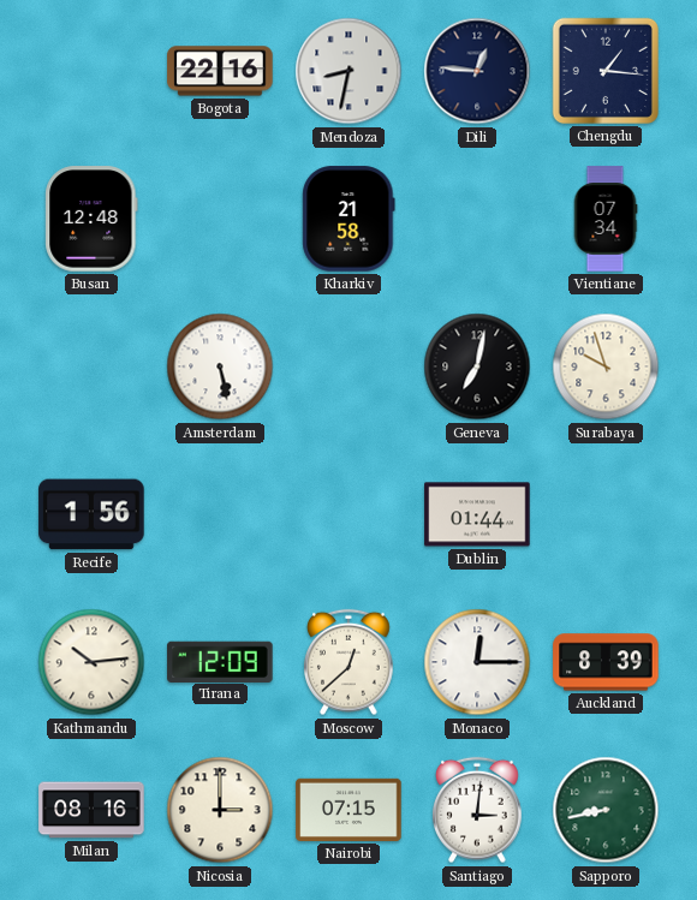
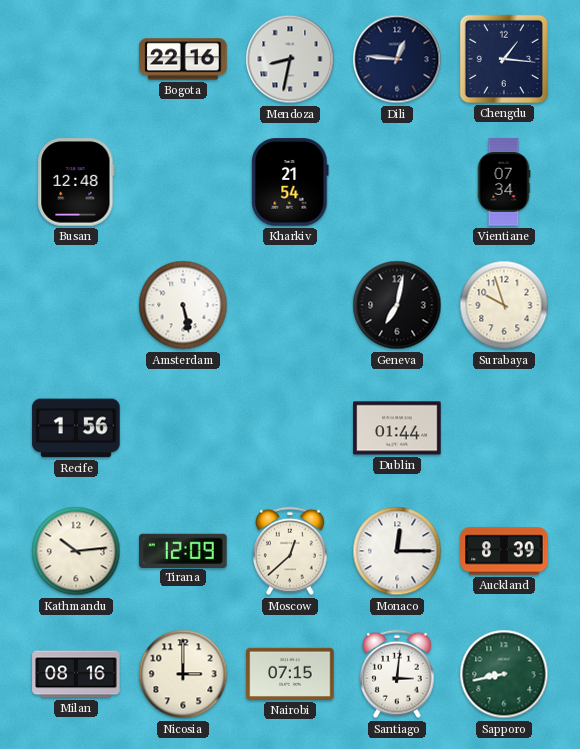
Kharkiv: 21:58 -> 21:54
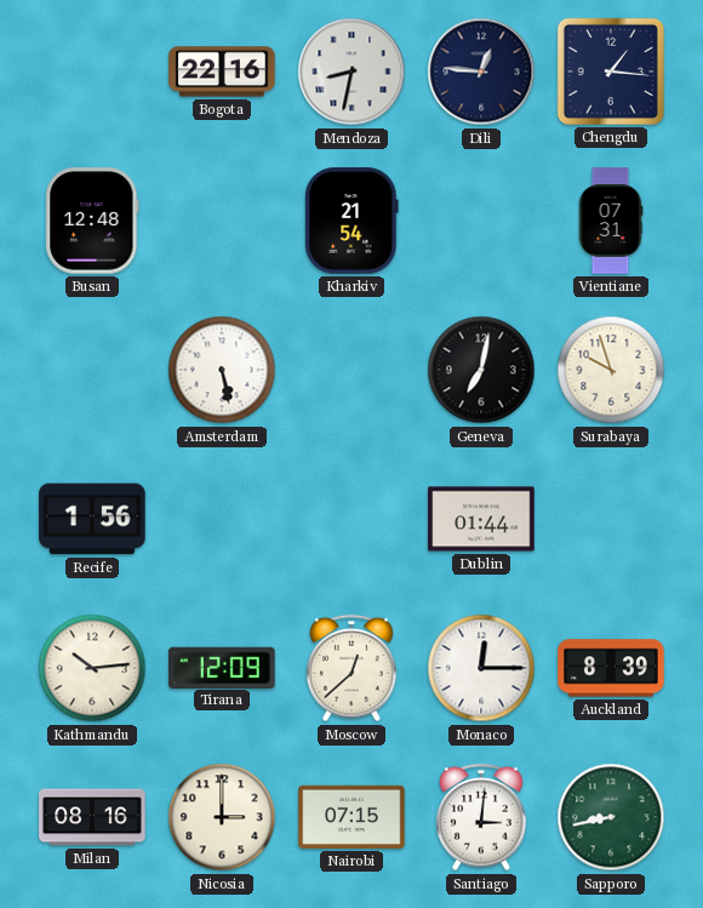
Vientiane: 07:34 -> 07:31
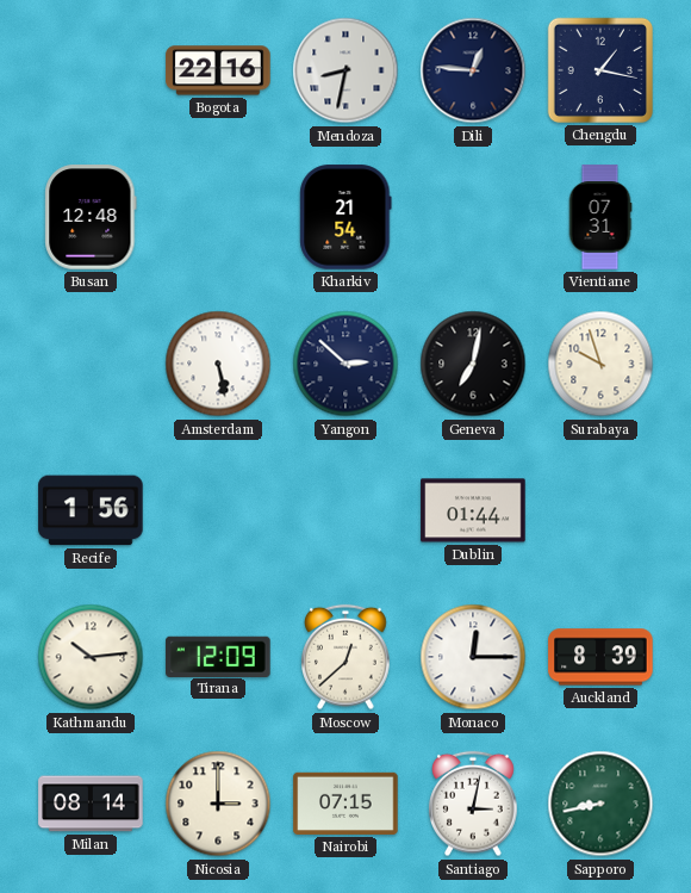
Chengdu: 1:16 -> 1:17
Yangon: none -> 2:52
Milan: 08:16 -> 08:14
Santiago: 3:01 -> 3:02
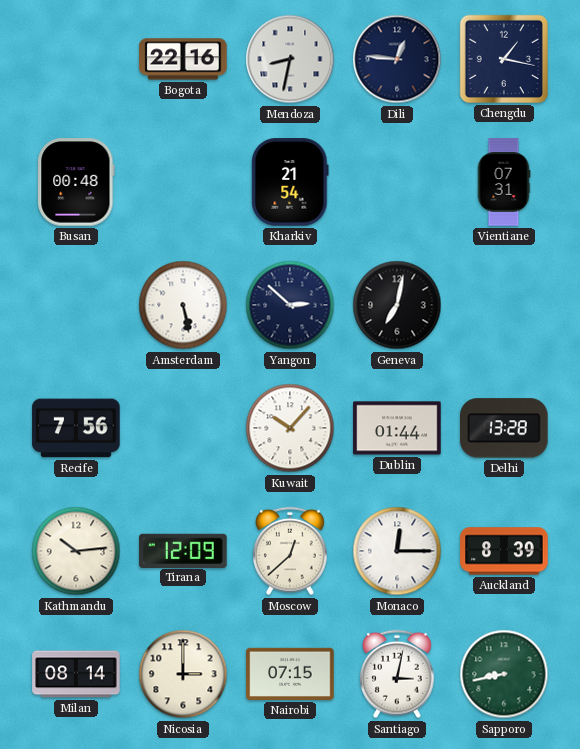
Busan: 12:48 -> 00:48
Surabaya: 9:57 -> none
Recife: 1:56 -> 7:56
Kuwait: none -> 10:07
Delhi: none -> 13:28
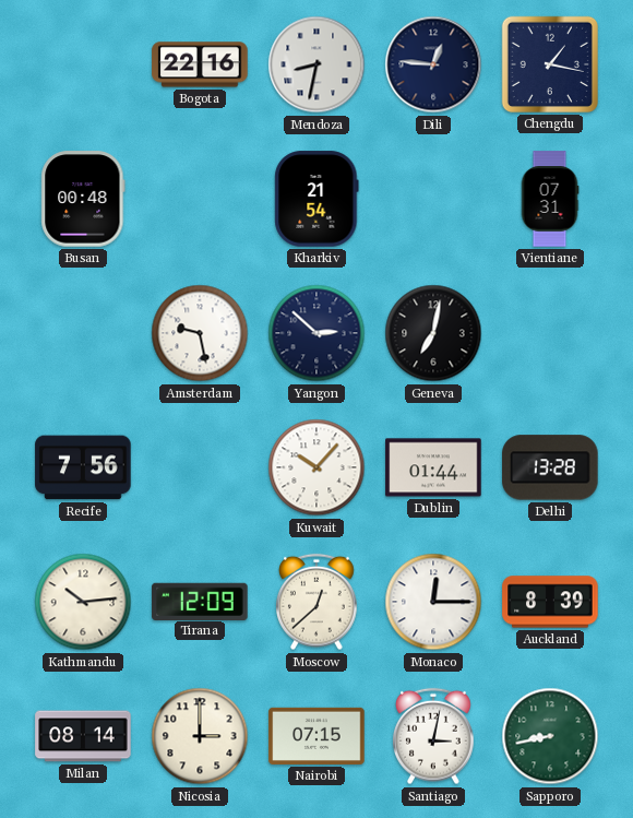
Amsterdam: 5:28 -> 9:28
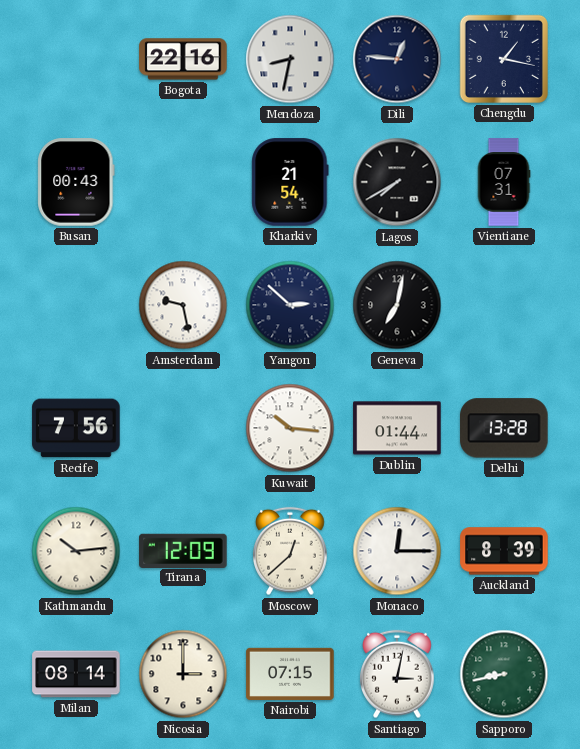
Busan: 00:48 -> 00:43
Lagos: none -> 7:40
Kuwait: 10:07 -> 10:16
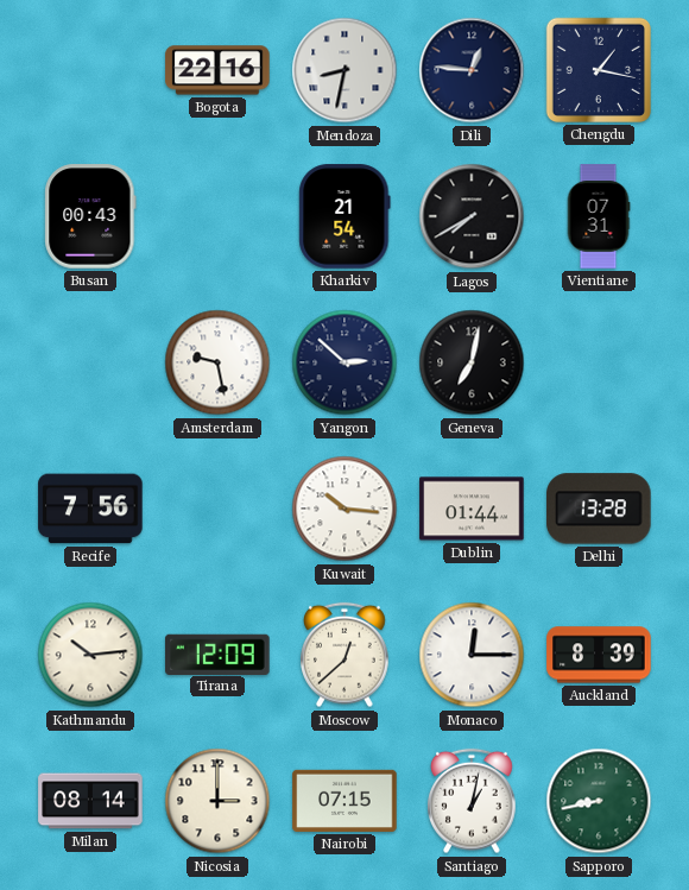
Santiago: 3:02 -> 1:02
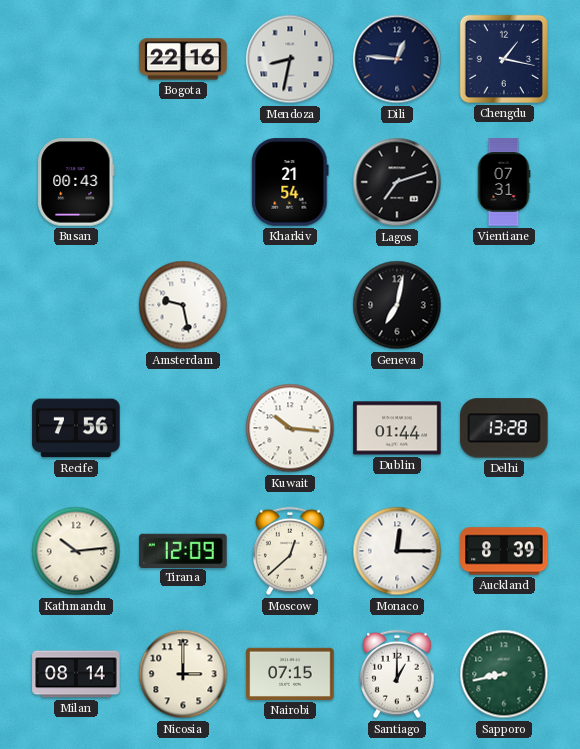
Lagos: 7:40 -> 7:12
Yangon: 2:52 -> none
Santiago: 1:02 -> 1:00
